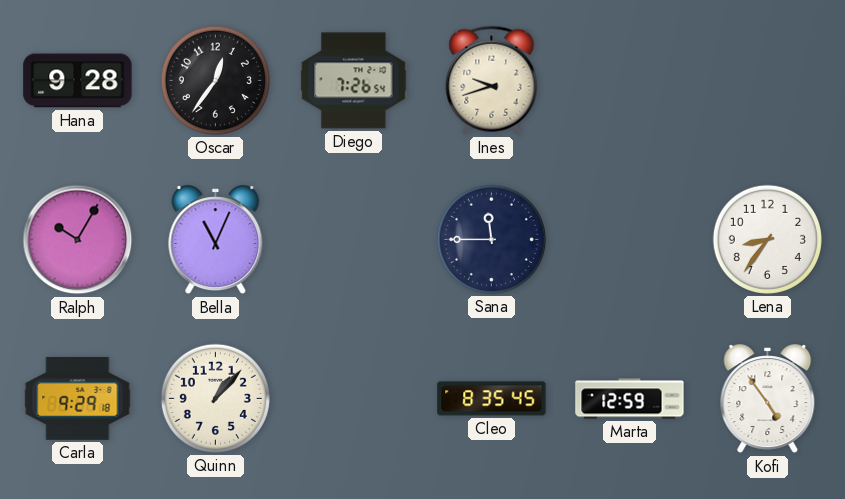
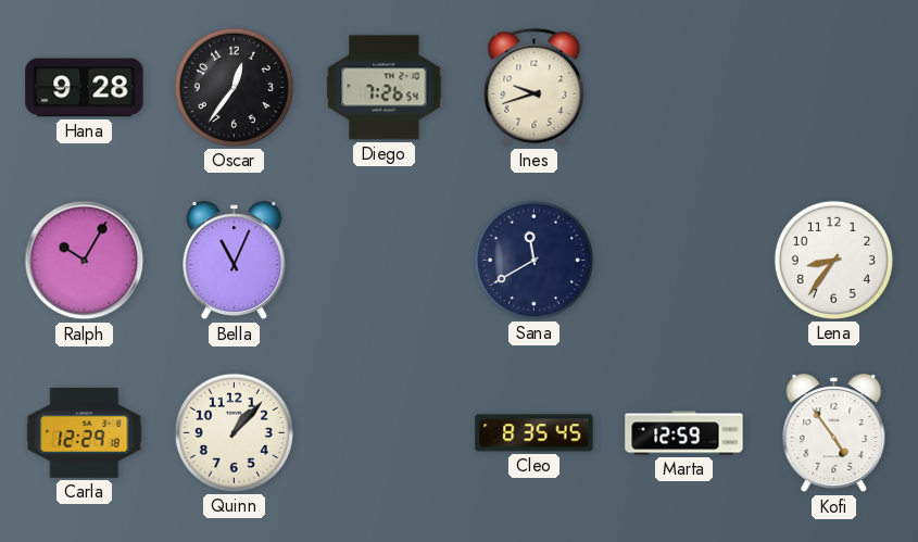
Sana: 11:45 -> 11:40
Carla: 9:29 -> 12:29
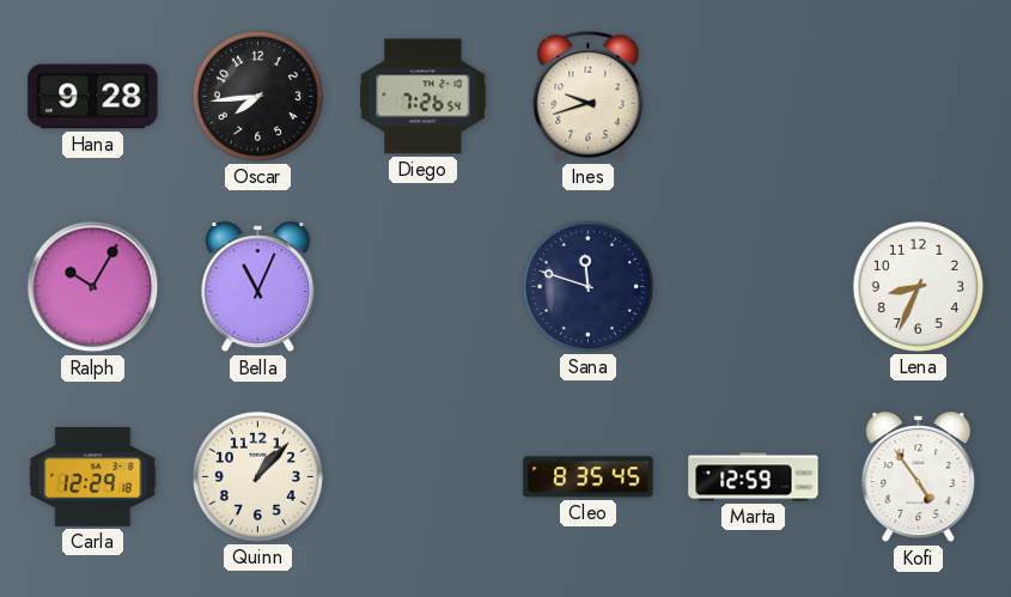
Oscar: 12:36 -> 7:44
Sana: 11:40 -> 11:48
Lena: 8:36 -> 8:34
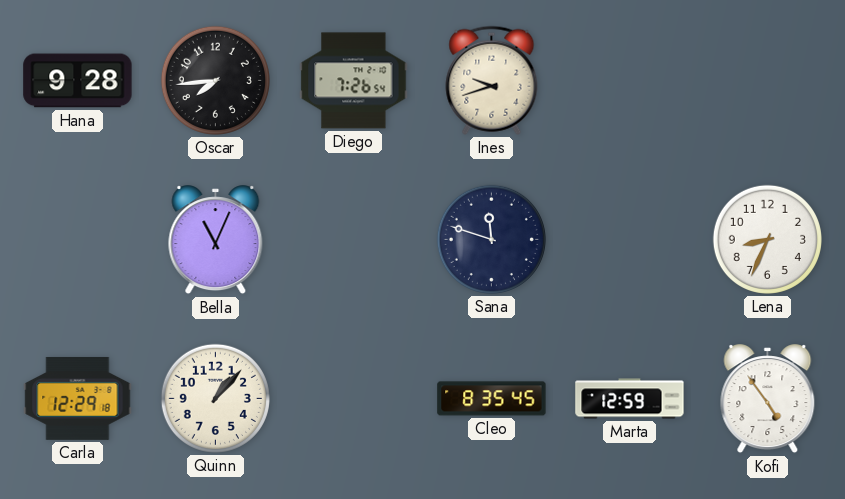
Ralph: 10:05 -> none
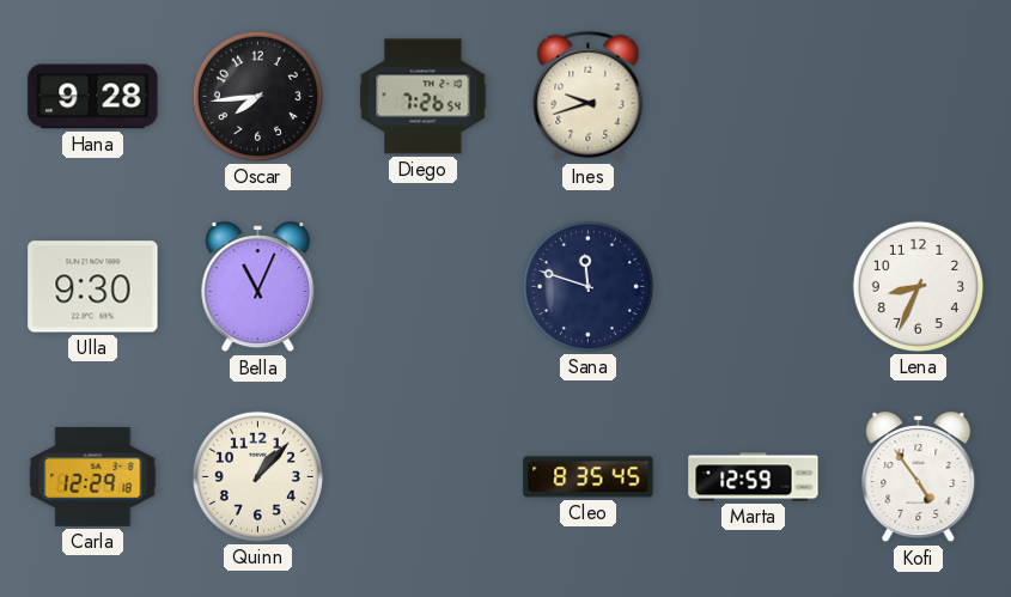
Ulla: none -> 9:30
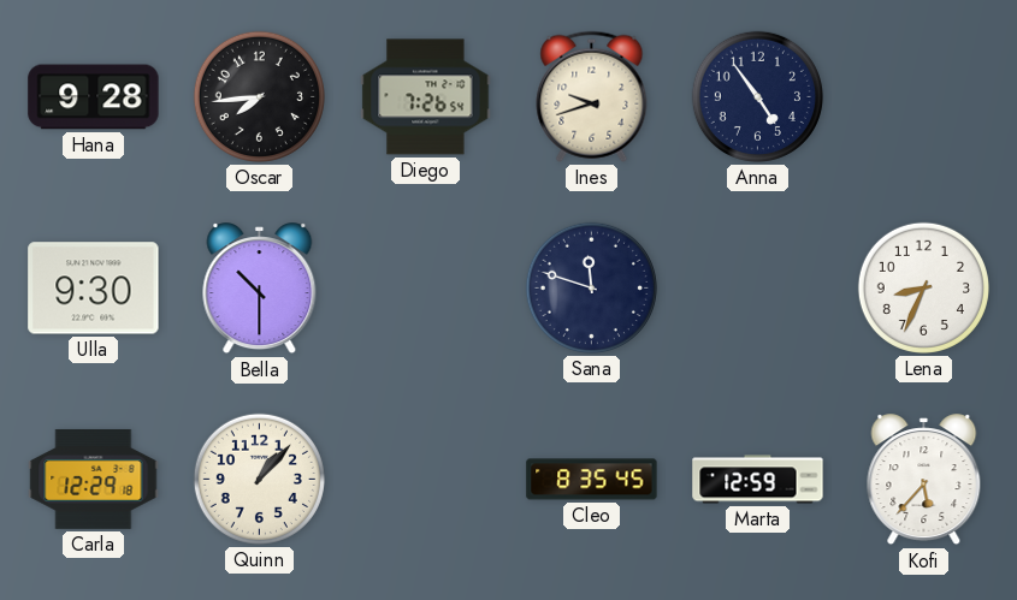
Anna: none -> 4:54
Bella: 11:04 -> 10:30
Kofi: 4:54 -> 5:37
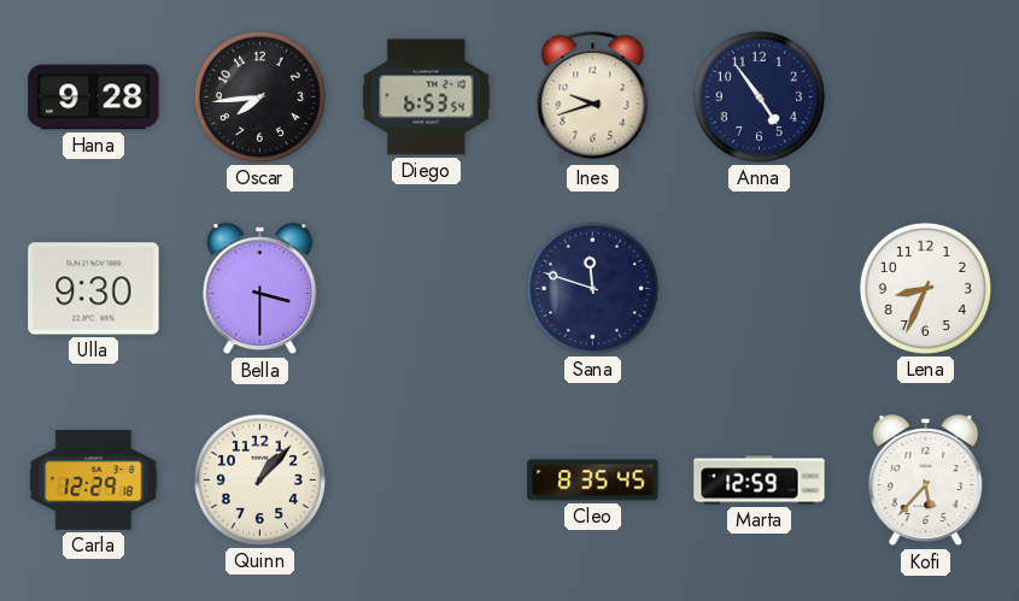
Diego: 7:26 -> 6:53
Bella: 10:30 -> 3:30
